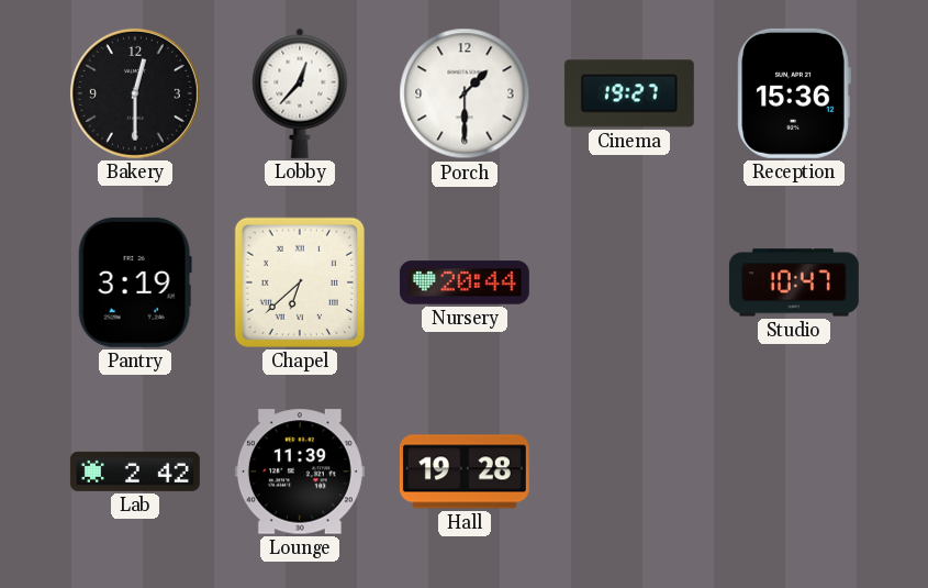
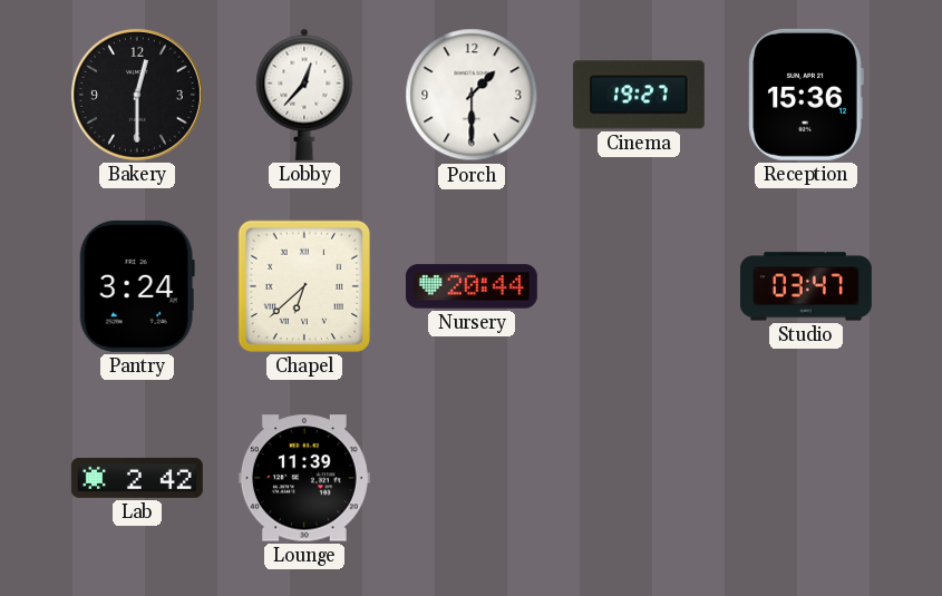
Pantry: 3:19 -> 3:24
Studio: 10:47 -> 03:47
Hall: 19:28 -> none
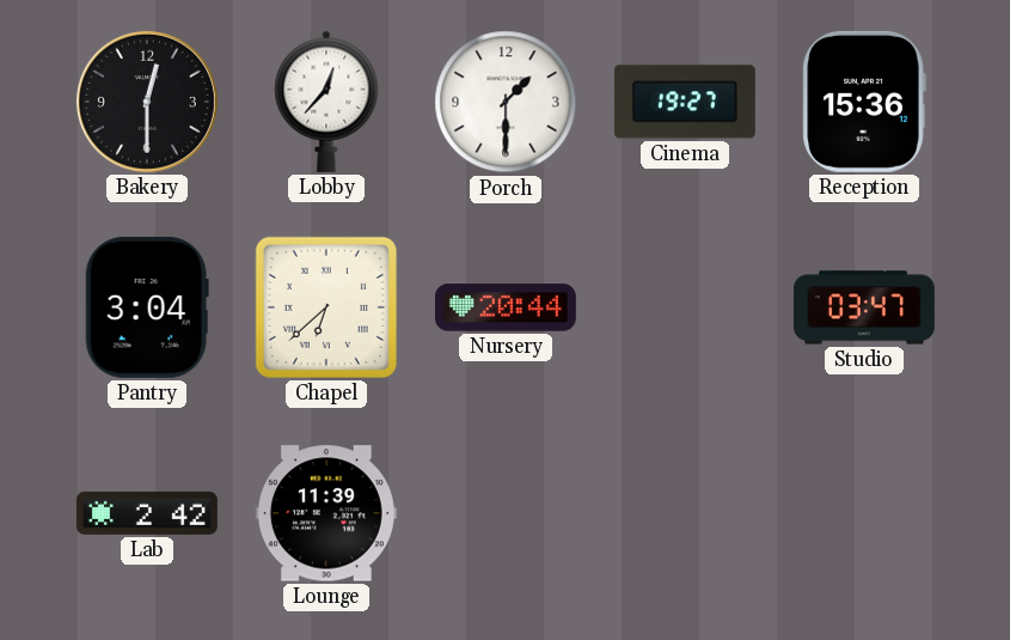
Pantry: 3:24 -> 3:04
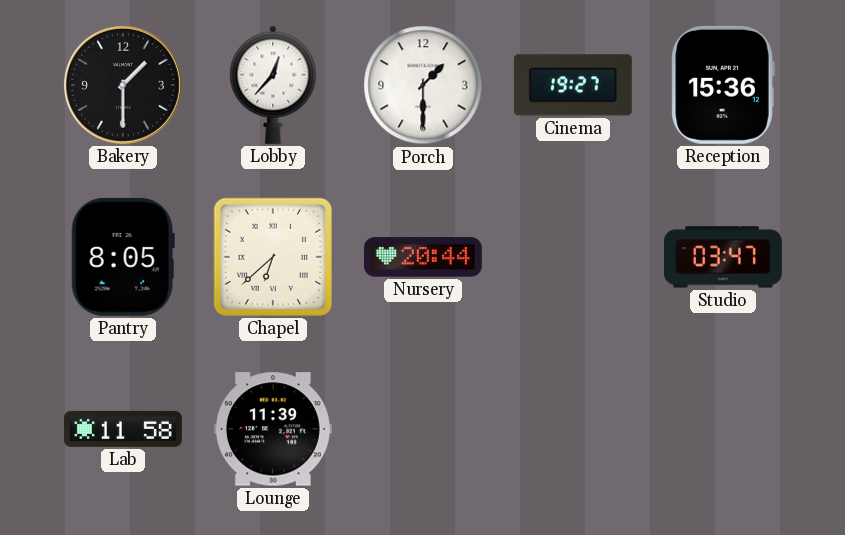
Bakery: 12:30 -> 1:30
Pantry: 3:04 -> 8:05
Lab: 2:42 -> 11:58
